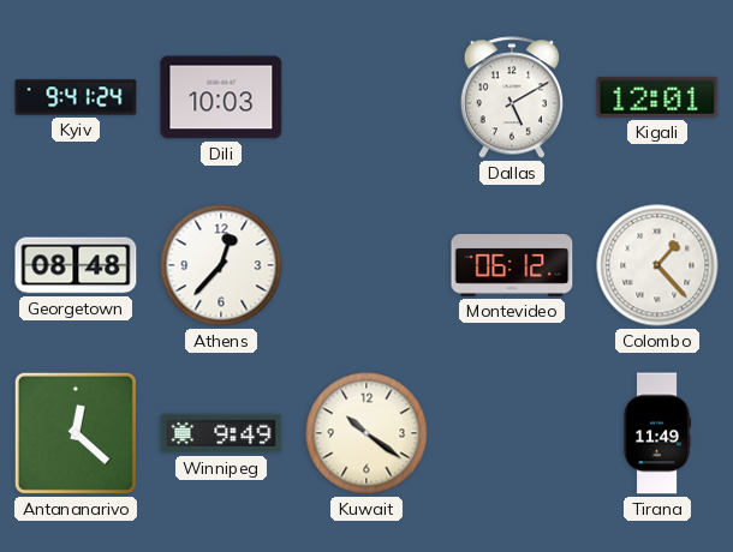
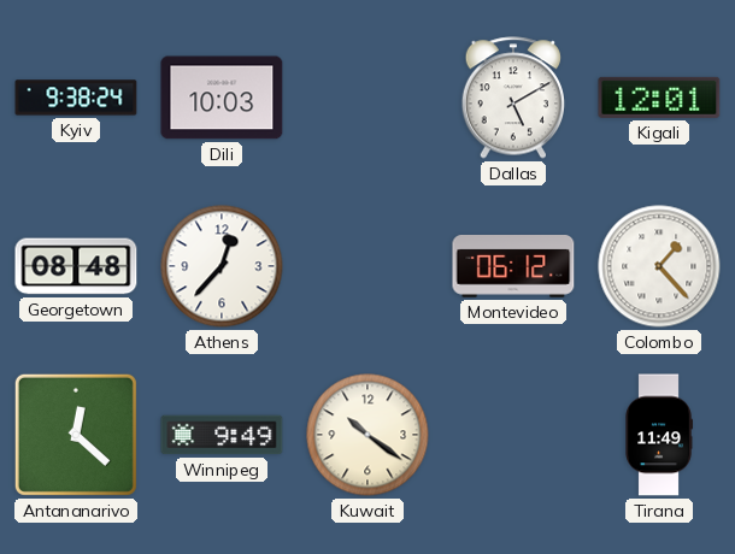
Kyiv: 9:41 -> 9:38
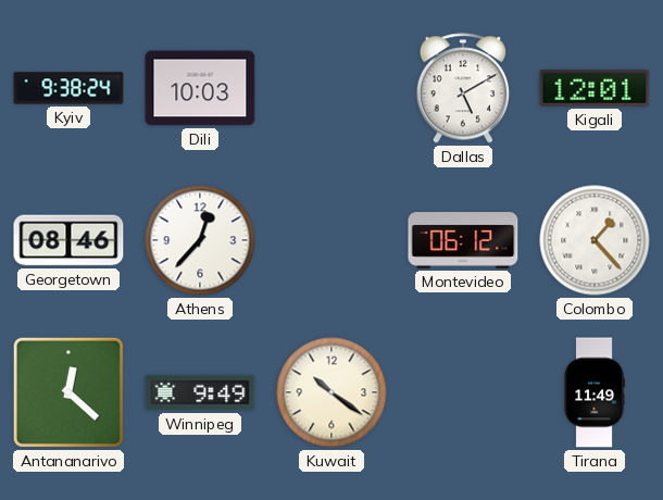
Georgetown: 08:48 -> 08:46
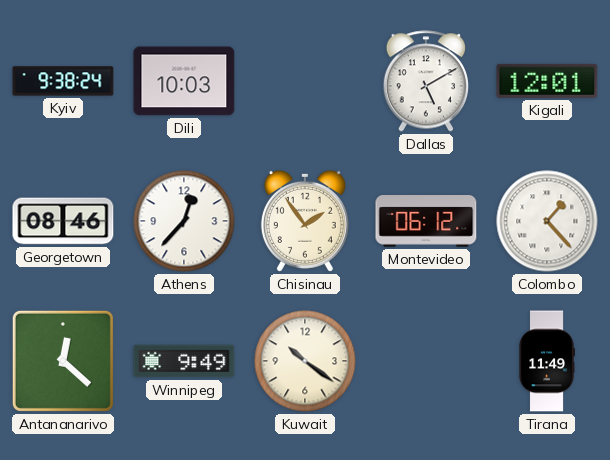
Chisinau: none -> 1:54
